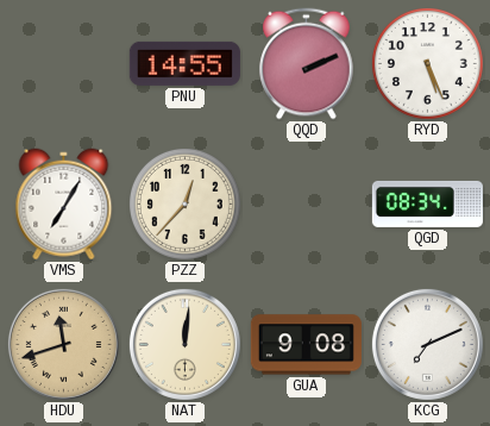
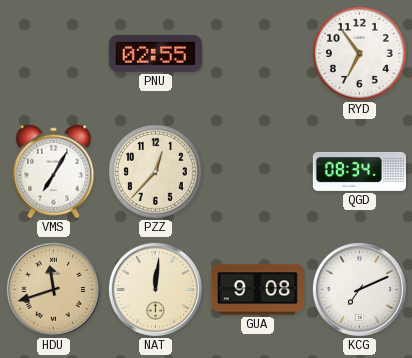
PNU: 14:55 -> 02:55
QQD: 2:11 -> none
RYD: 5:26 -> 6:54
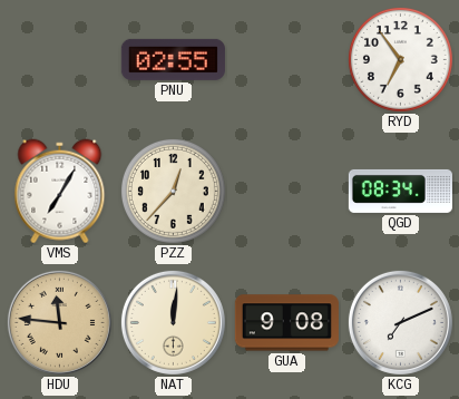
HDU: 11:42 -> 11:46
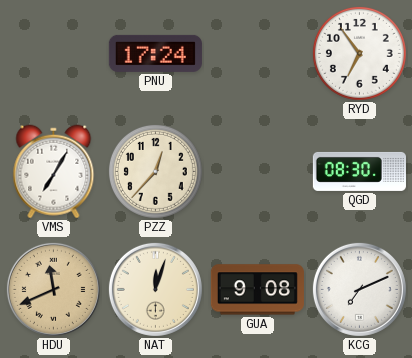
PNU: 02:55 -> 17:24
QGD: 08:34 -> 08:30
HDU: 11:46 -> 11:41
NAT: 12:01 -> 12:03
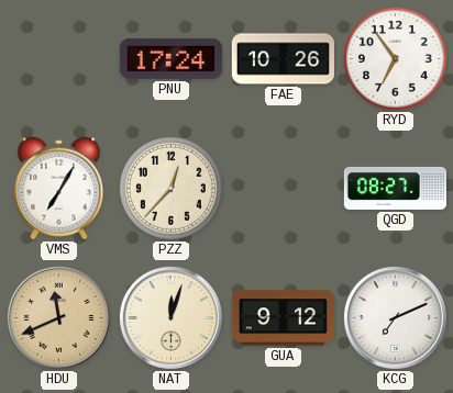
FAE: none -> 10:26
QGD: 08:30 -> 08:27
GUA: 9:08 -> 9:12
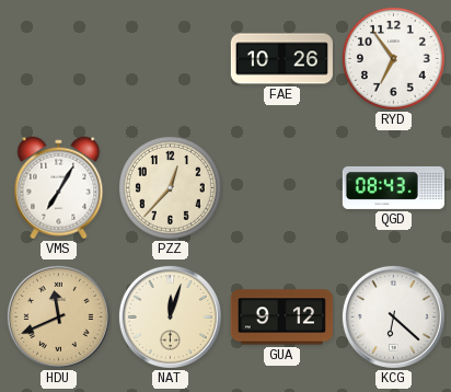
PNU: 17:24 -> none
QGD: 08:27 -> 08:43
KCG: 7:11 -> 6:22
